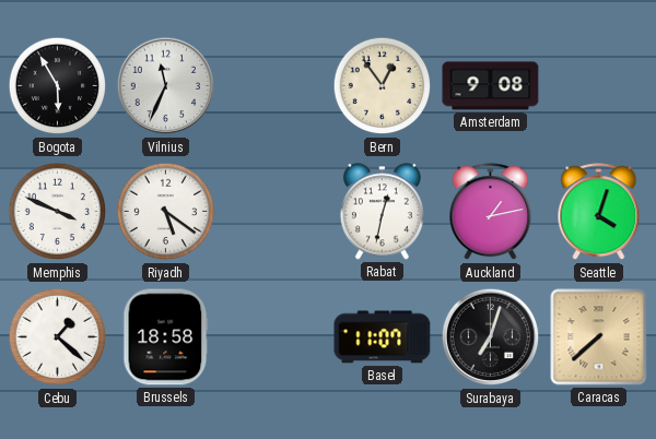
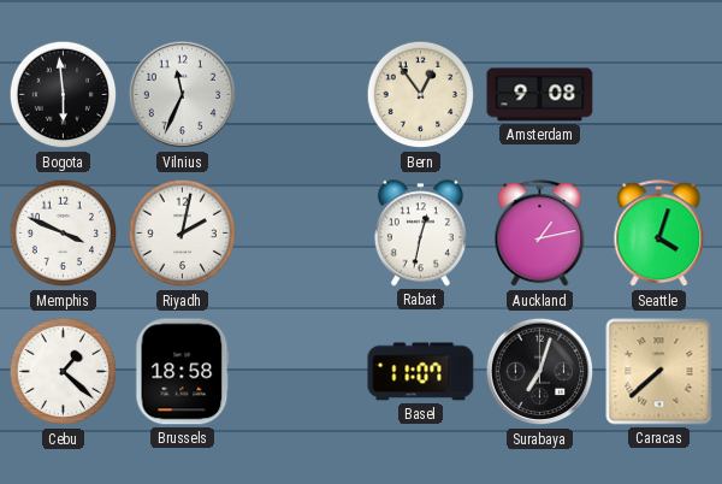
Bogota: 5:55 -> 5:59
Riyadh: 5:21 -> 2:02
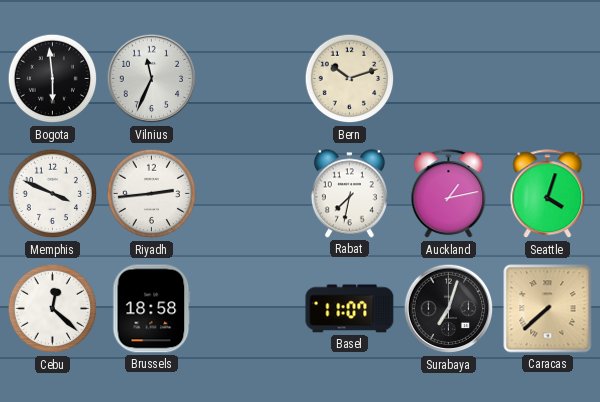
Bern: 12:54 -> 10:12
Amsterdam: 9:08 -> none
Riyadh: 2:02 -> 2:44
Rabat: 12:32 -> 7:32
Cebu: 1:22 -> 12:22
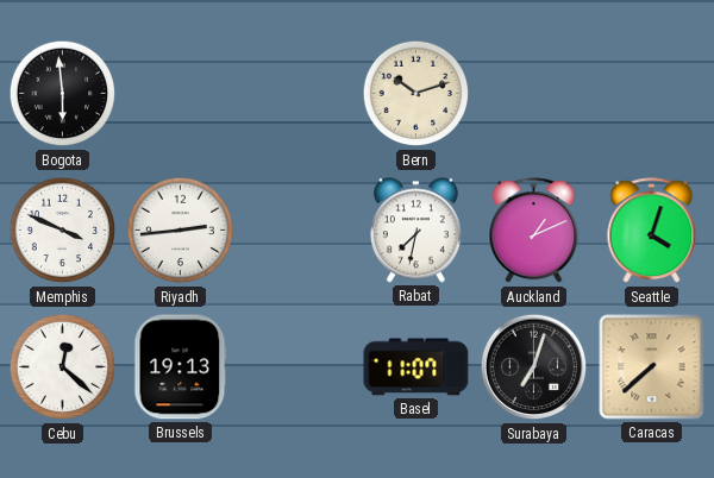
Vilnius: 11:34 -> none
Auckland: 1:13 -> 1:11
Brussels: 18:58 -> 19:13
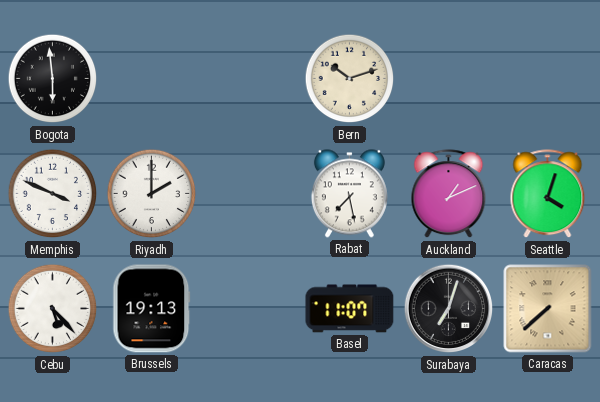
Riyadh: 2:44 -> 2:00
Rabat: 7:32 -> 7:28
Cebu: 12:22 -> 5:23
